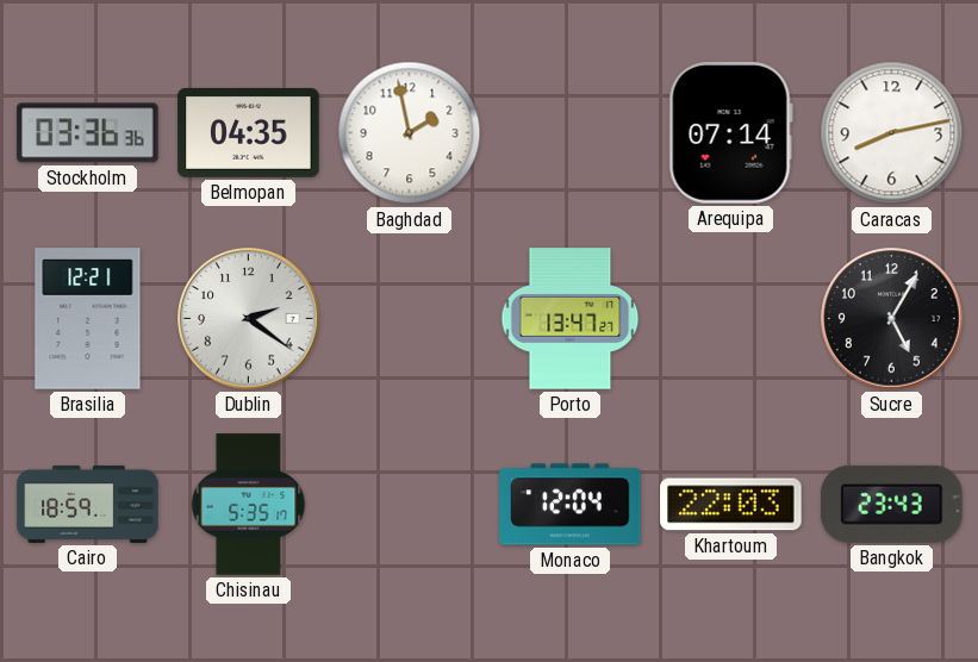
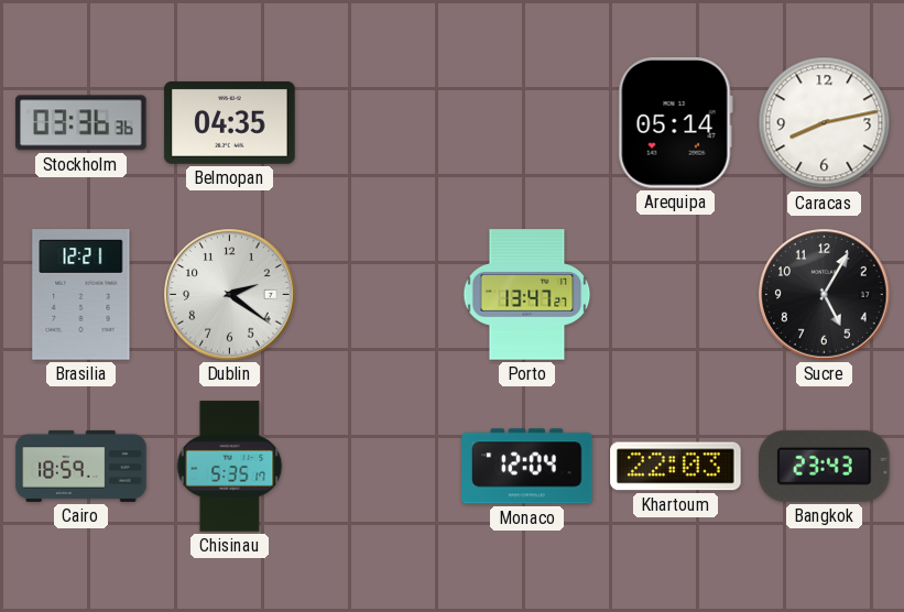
Baghdad: 1:58 -> none
Arequipa: 07:14 -> 05:14
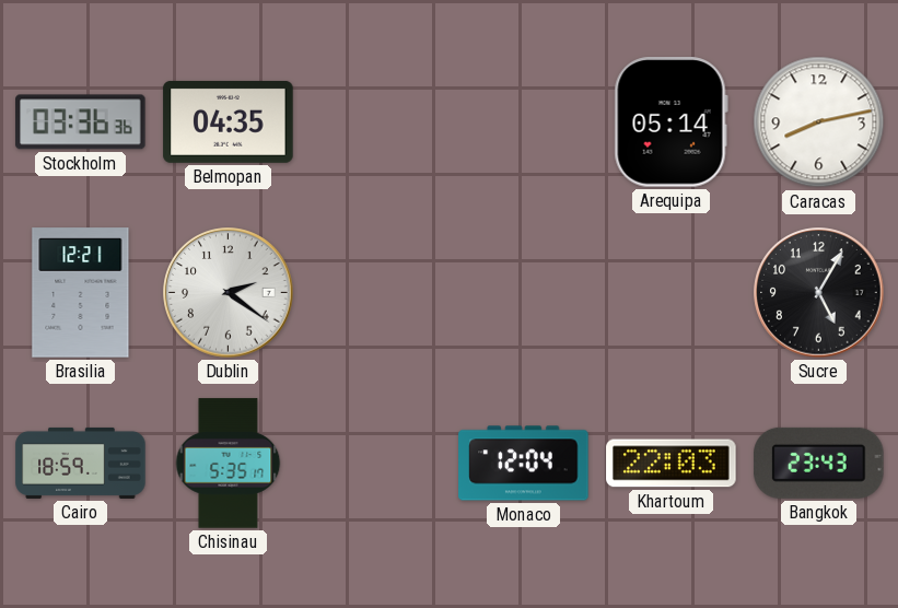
Porto: 13:47 -> none
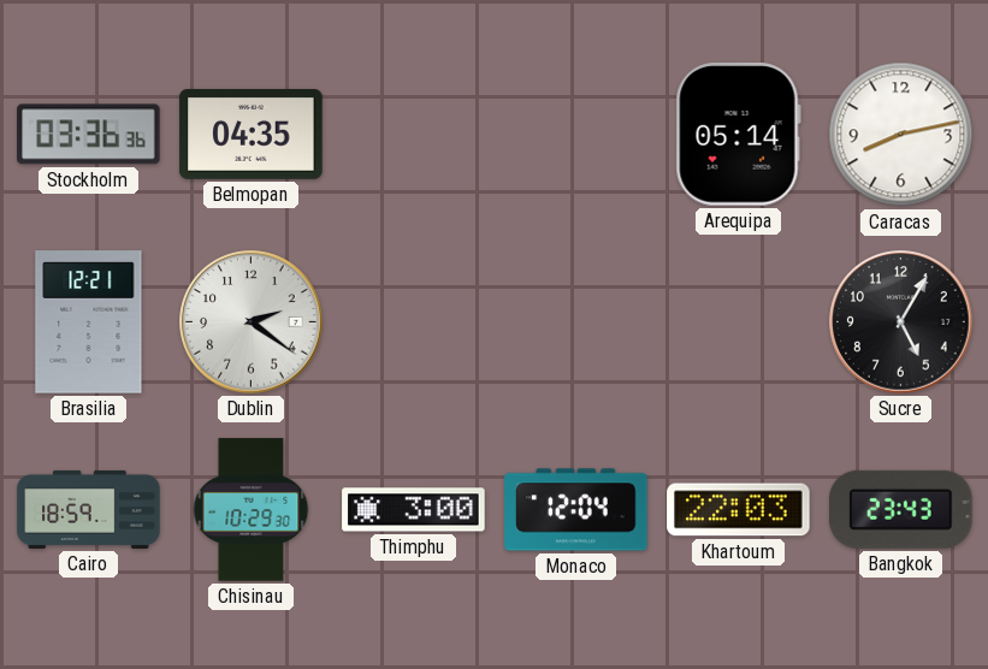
Chisinau: 5:35 -> 10:29
Thimphu: none -> 3:00
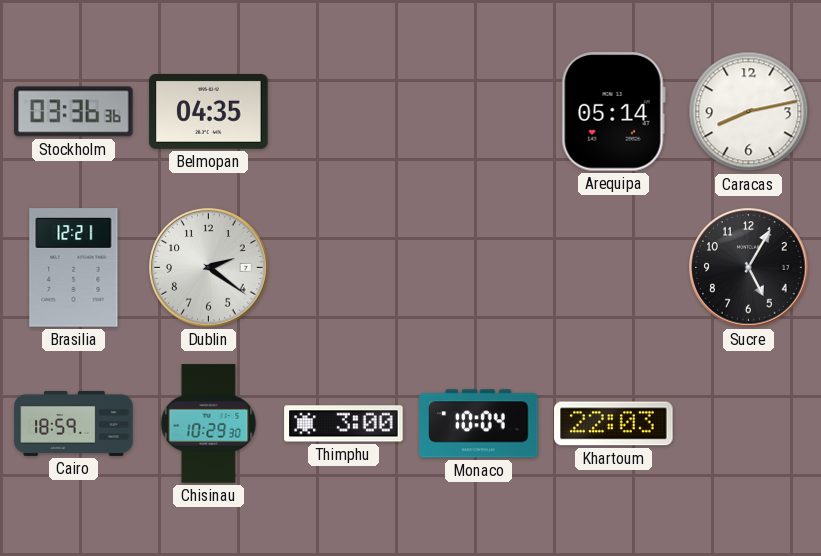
Monaco: 12:04 -> 10:04
Bangkok: 23:43 -> none
